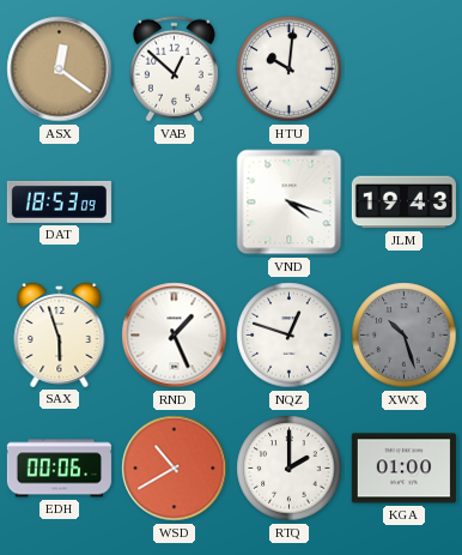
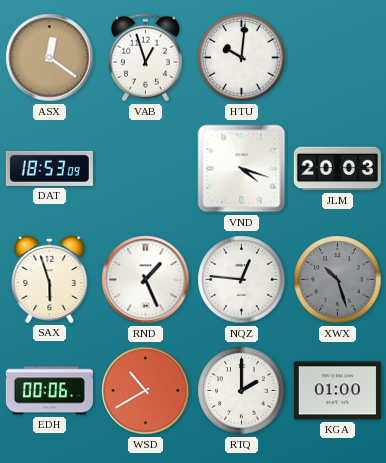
VAB: 12:52 -> 12:57
JLM: 19:43 -> 20:03
NQZ: 12:48 -> 12:46
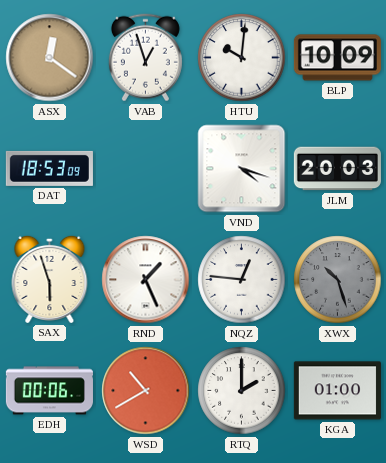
BLP: none -> 10:09
